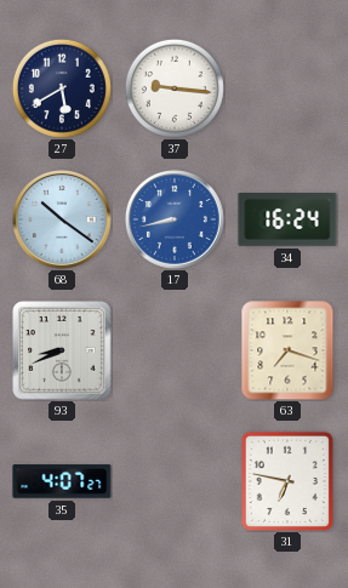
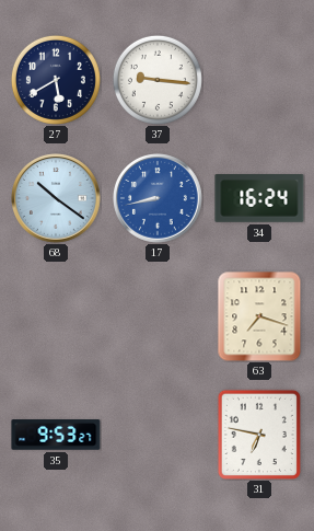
93: 8:41 -> none
35: 4:07 -> 9:53
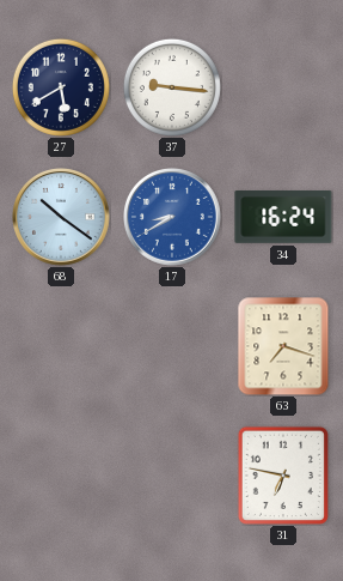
17: 8:43 -> 8:40
35: 9:53 -> none
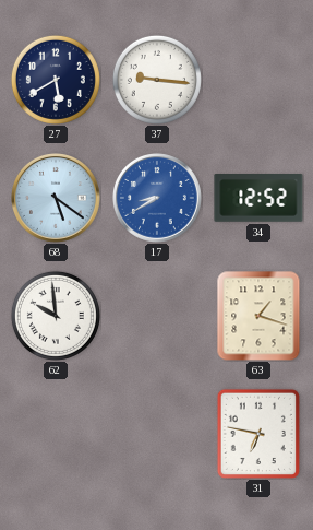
68: 10:21 -> 5:21
34: 16:24 -> 12:52
62: none -> 9:59
63: 7:18 -> 1:18
